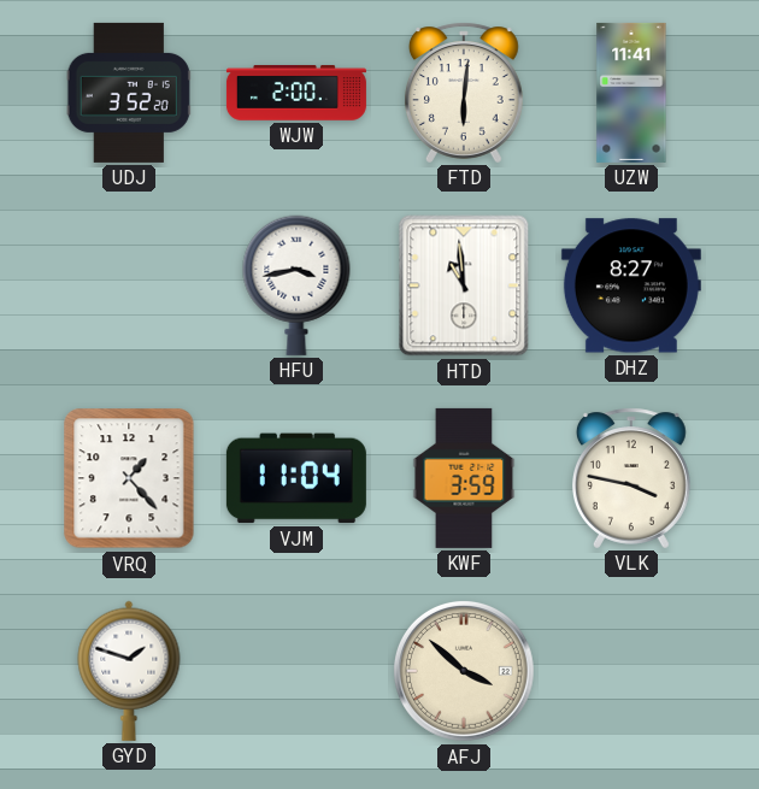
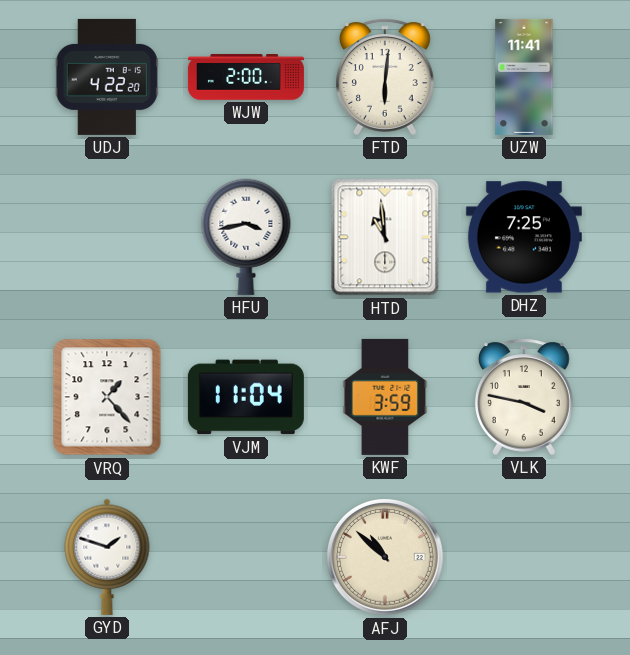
UDJ: 3:52 -> 4:22
DHZ: 8:27 -> 7:25
AFJ: 3:52 -> 10:52
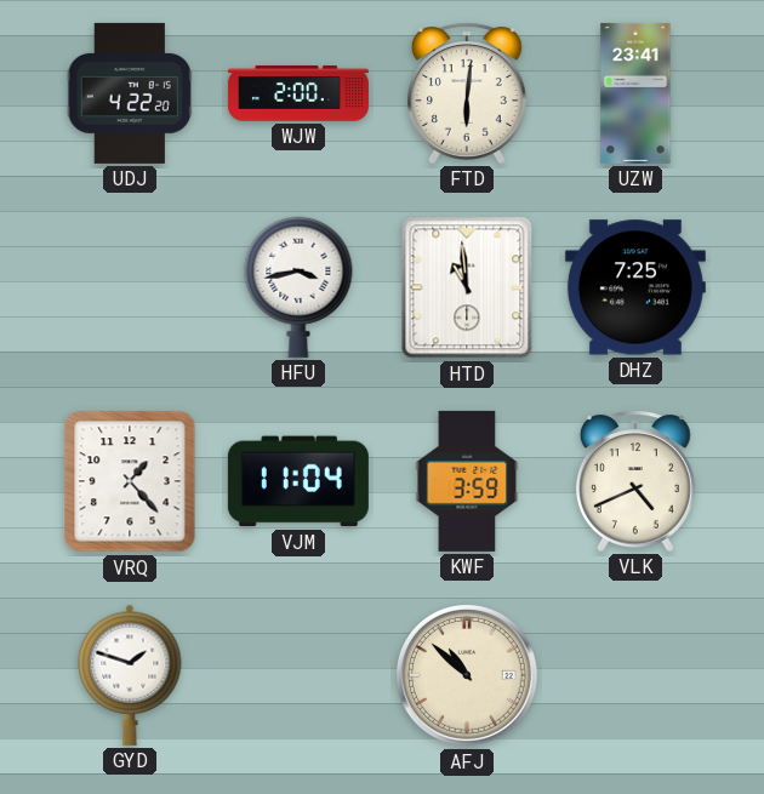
UZW: 11:41 -> 23:41
VLK: 3:47 -> 4:41
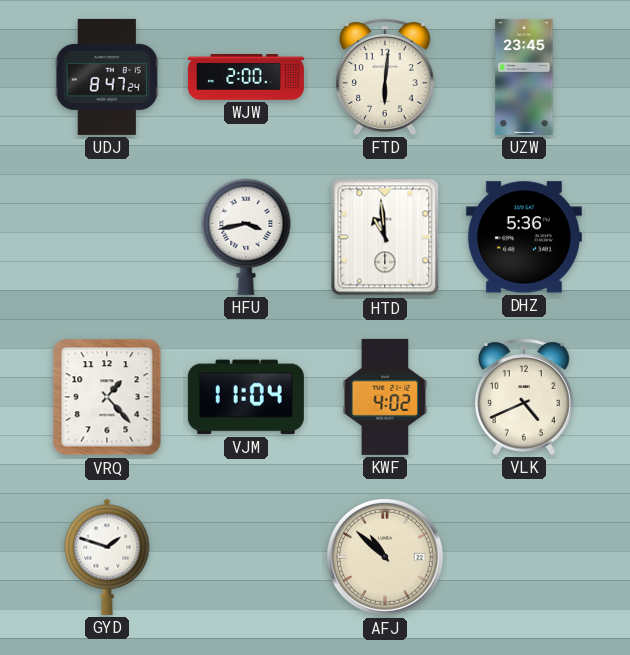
UDJ: 4:22 -> 8:47
UZW: 23:41 -> 23:45
DHZ: 7:25 -> 5:36
KWF: 3:59 -> 4:02
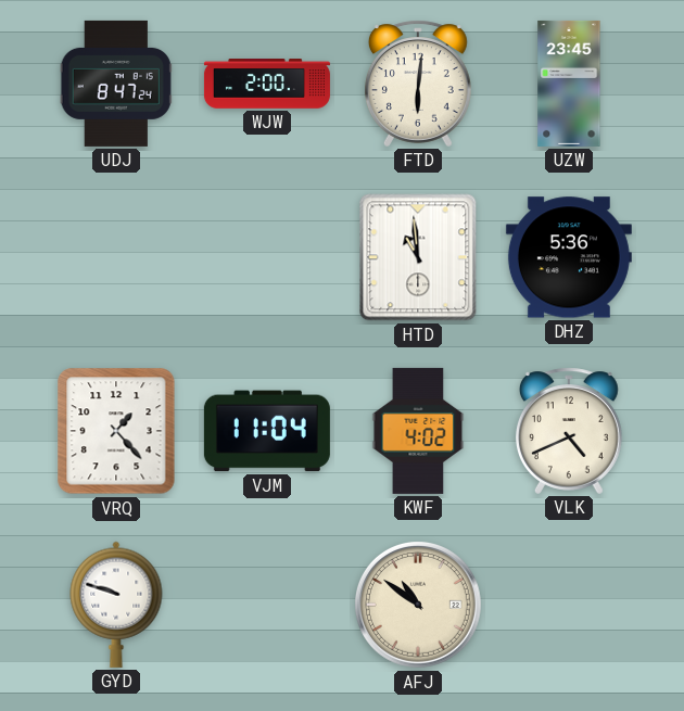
HFU: 3:43 -> none
GYD: 1:48 -> 9:48
AFJ: 10:52 -> 10:51
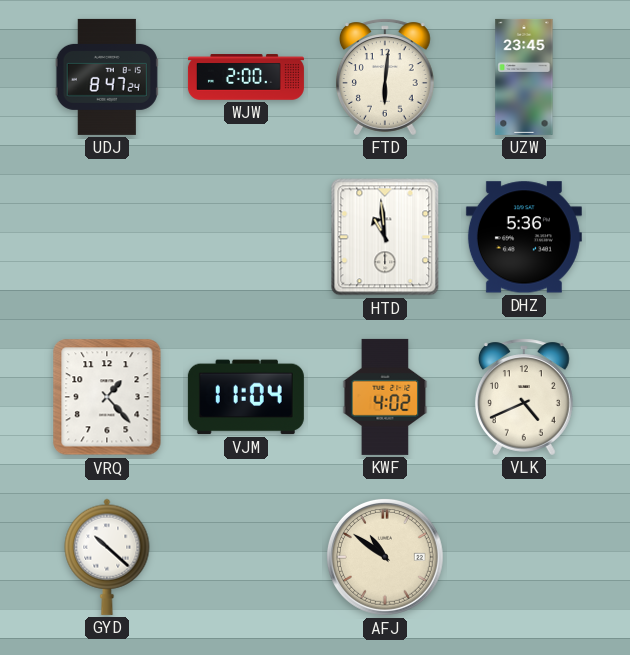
GYD: 9:48 -> 10:22
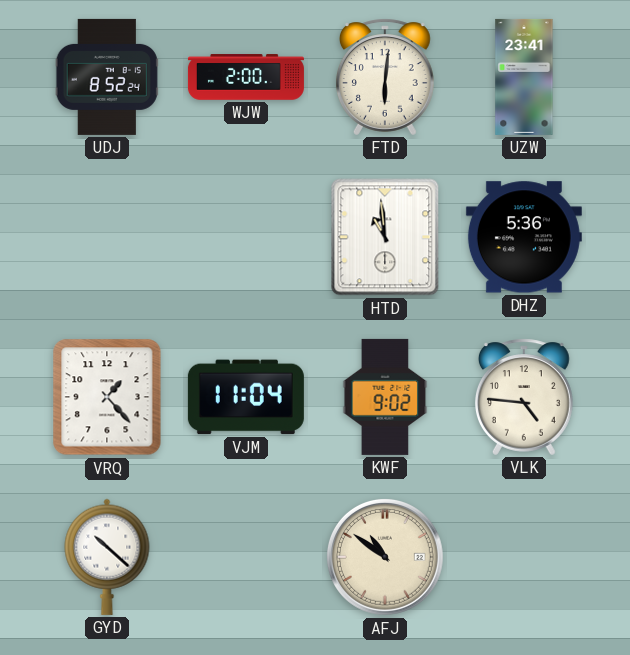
UDJ: 8:47 -> 8:52
UZW: 23:45 -> 23:41
KWF: 4:02 -> 9:02
VLK: 4:41 -> 4:46
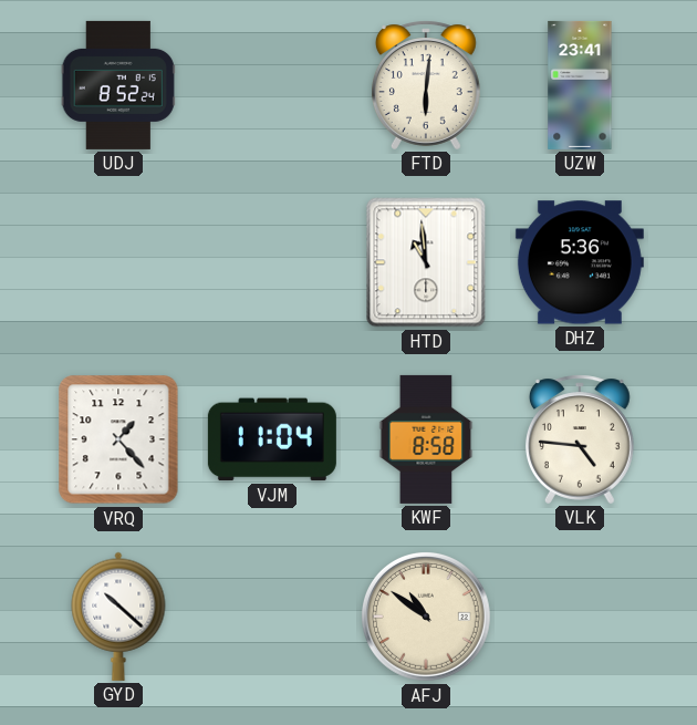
WJW: 2:00 -> none
KWF: 9:02 -> 8:58
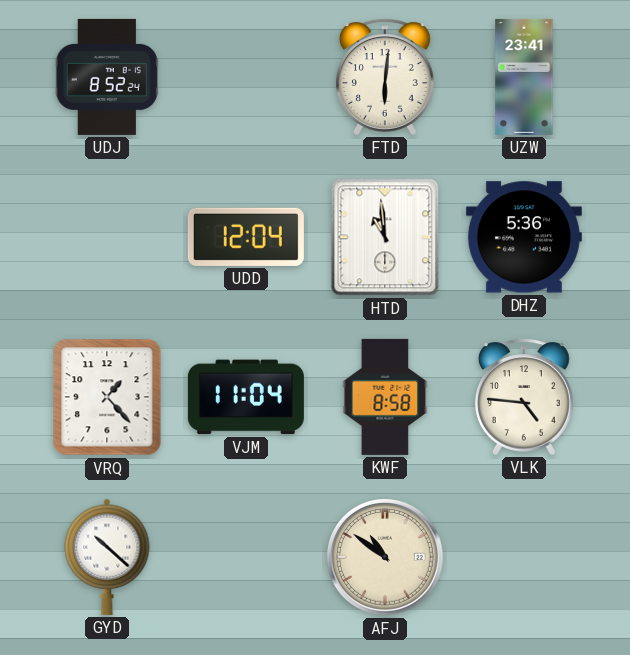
UDD: none -> 12:04
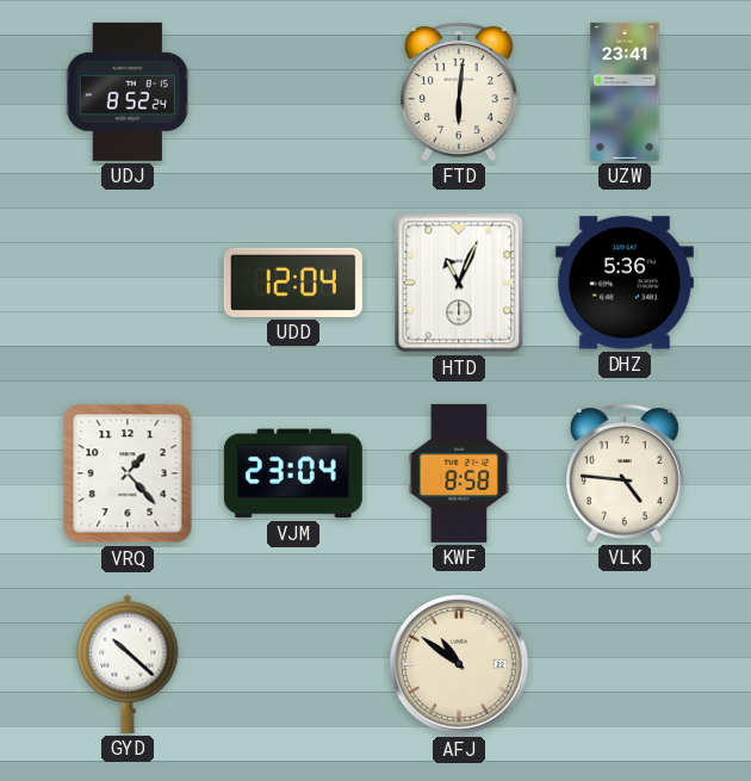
HTD: 10:59 -> 11:04
VJM: 11:04 -> 23:04
